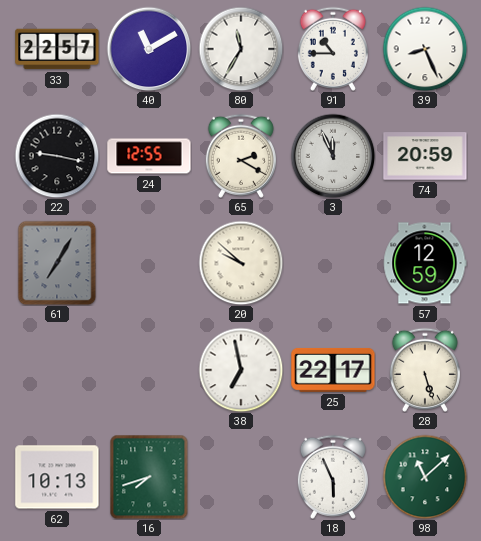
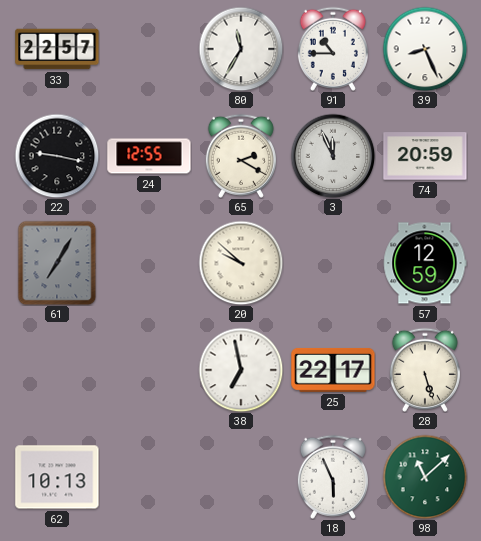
40: 11:10 -> none
16: 7:42 -> none
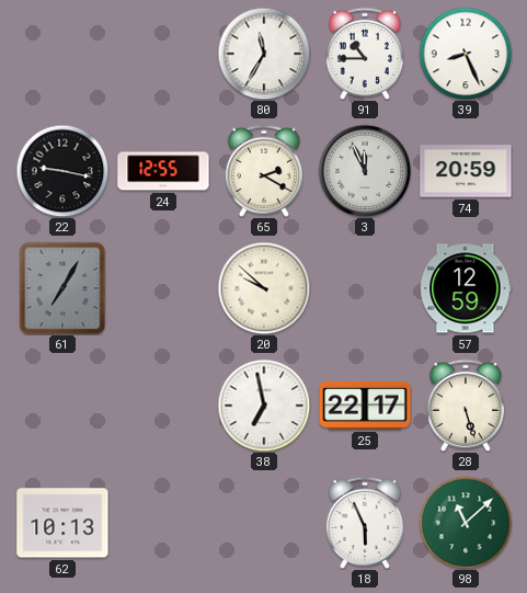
33: 22:57 -> none
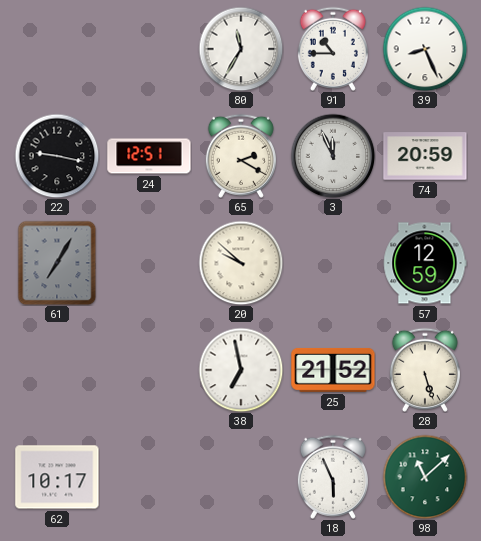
24: 12:55 -> 12:51
25: 22:17 -> 21:52
62: 10:13 -> 10:17
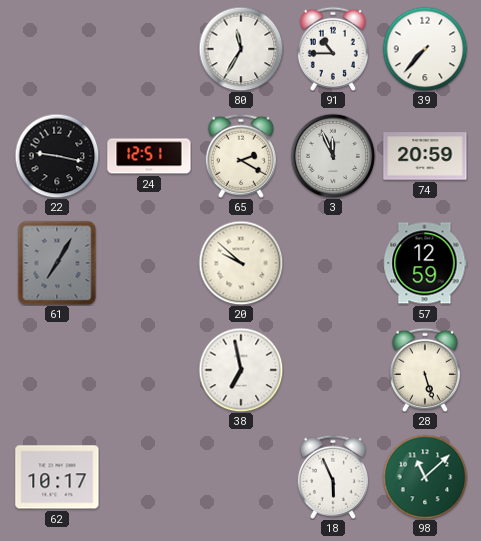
39: 8:26 -> 7:37
25: 21:52 -> none
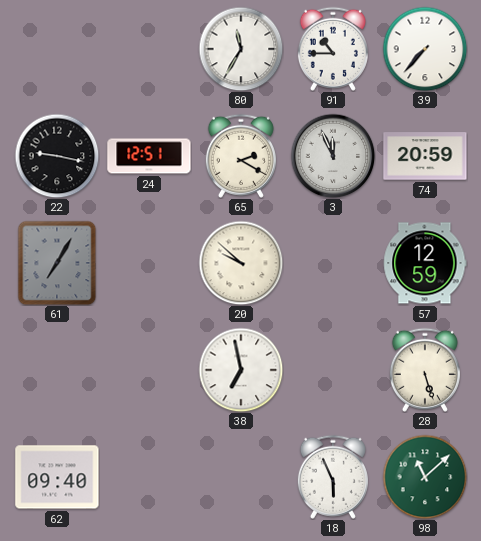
62: 10:17 -> 09:40
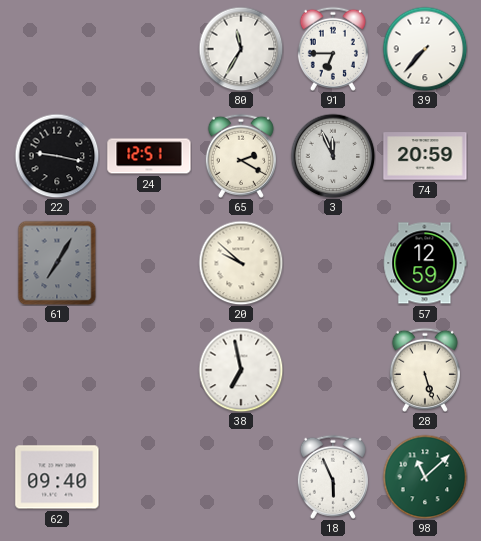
91: 10:45 -> 6:45
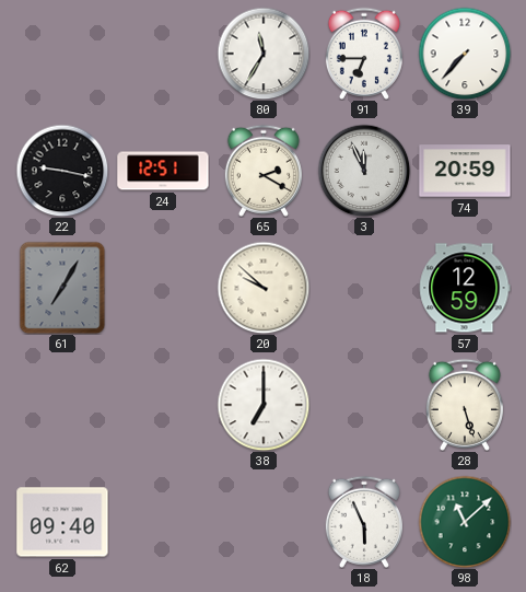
38: 6:58 -> 7:00
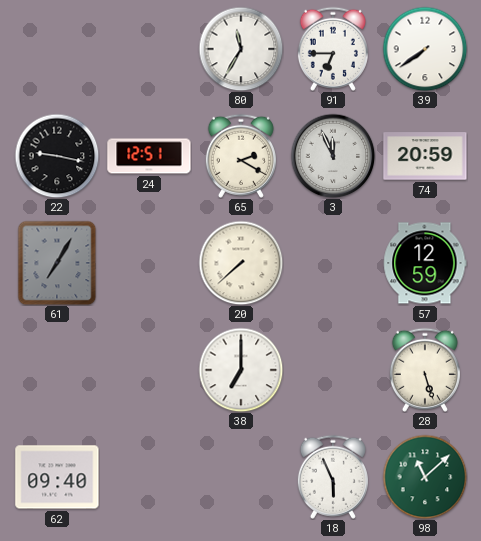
39: 7:37 -> 7:39
20: 9:52 -> 7:38
